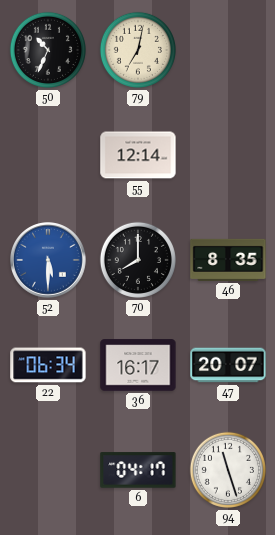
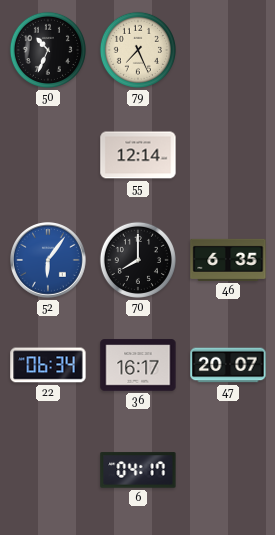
79: 7:02 -> 7:26
52: 5:30 -> 6:06
46: 8:35 -> 6:35
94: 11:27 -> none
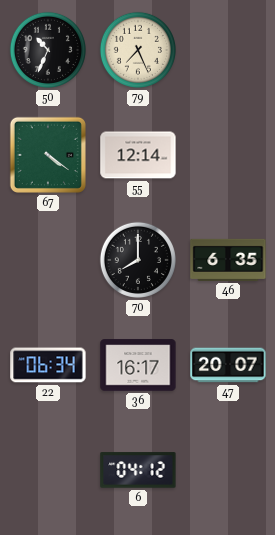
67: none -> 4:21
52: 6:06 -> none
6: 04:17 -> 04:12
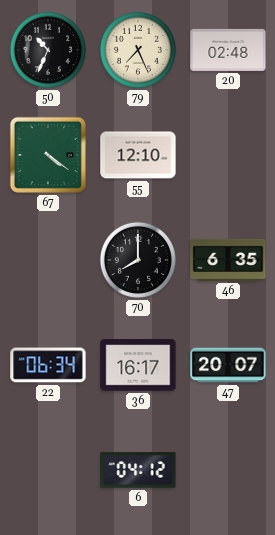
20: none -> 02:48
55: 12:14 -> 12:10
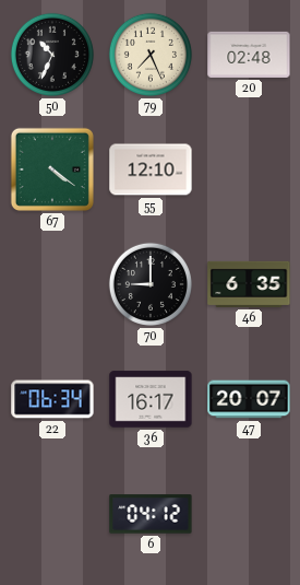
70: 8:00 -> 9:00
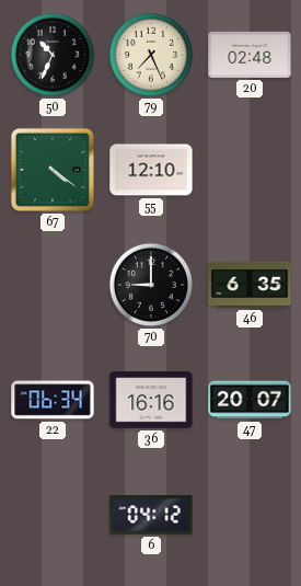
36: 16:17 -> 16:16
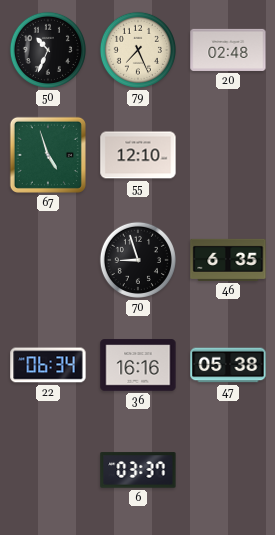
67: 4:21 -> 4:57
70: 9:00 -> 8:57
47: 20:07 -> 05:38
6: 04:12 -> 03:37
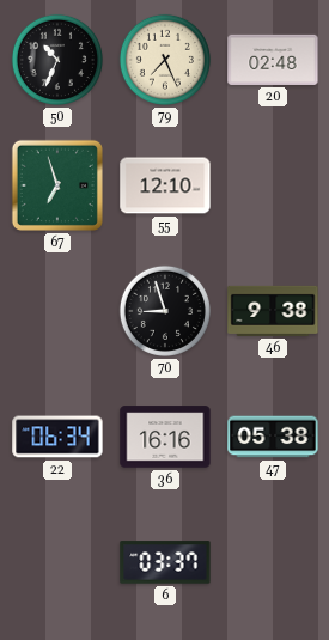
67: 4:57 -> 6:57
46: 6:35 -> 9:38
